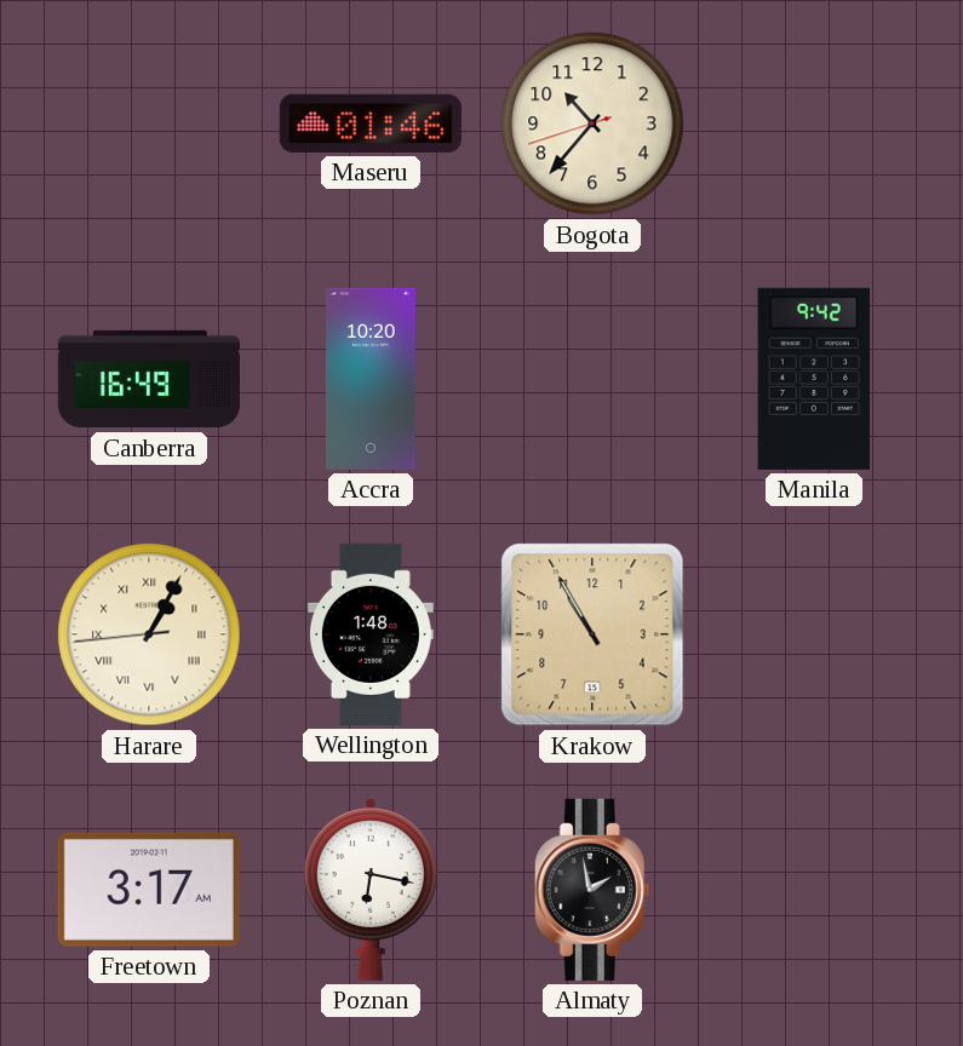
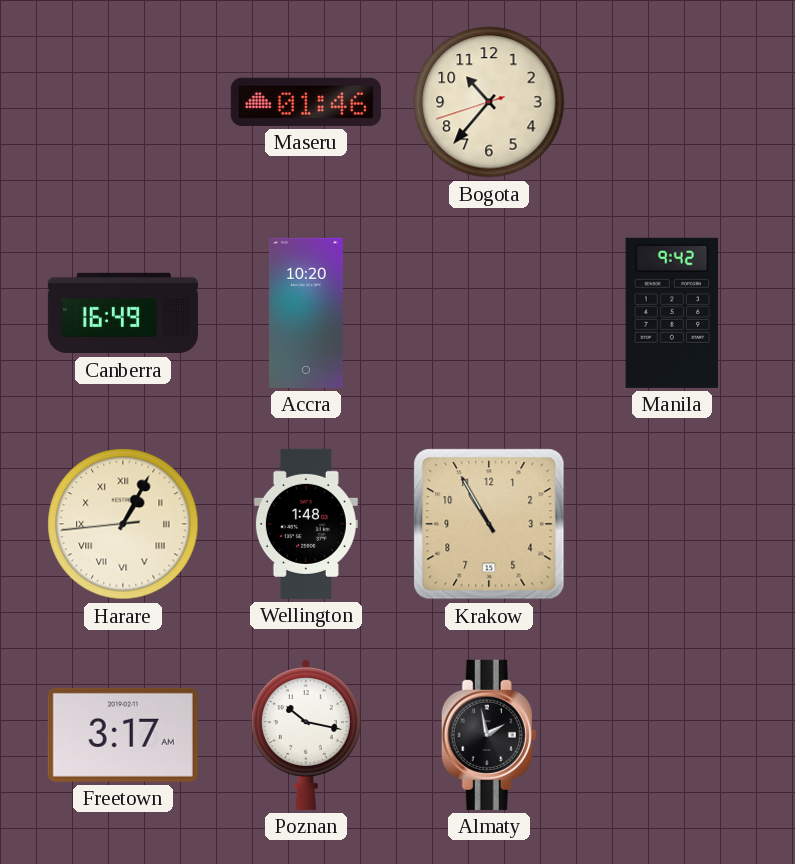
Poznan: 6:17 -> 10:17
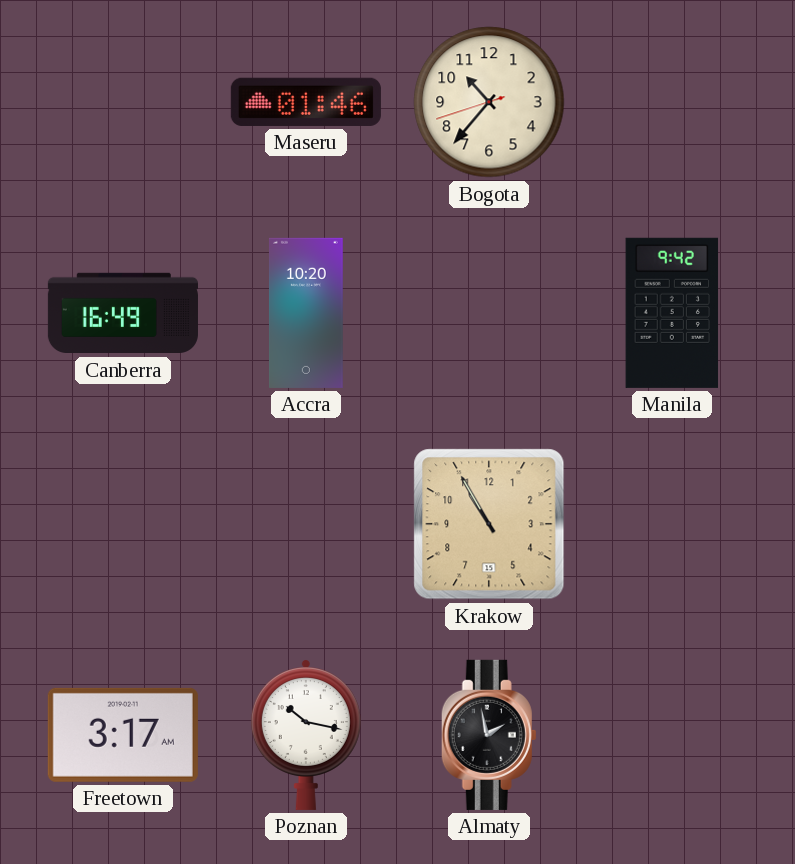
Harare: 1:04 -> none
Wellington: 1:48 -> none
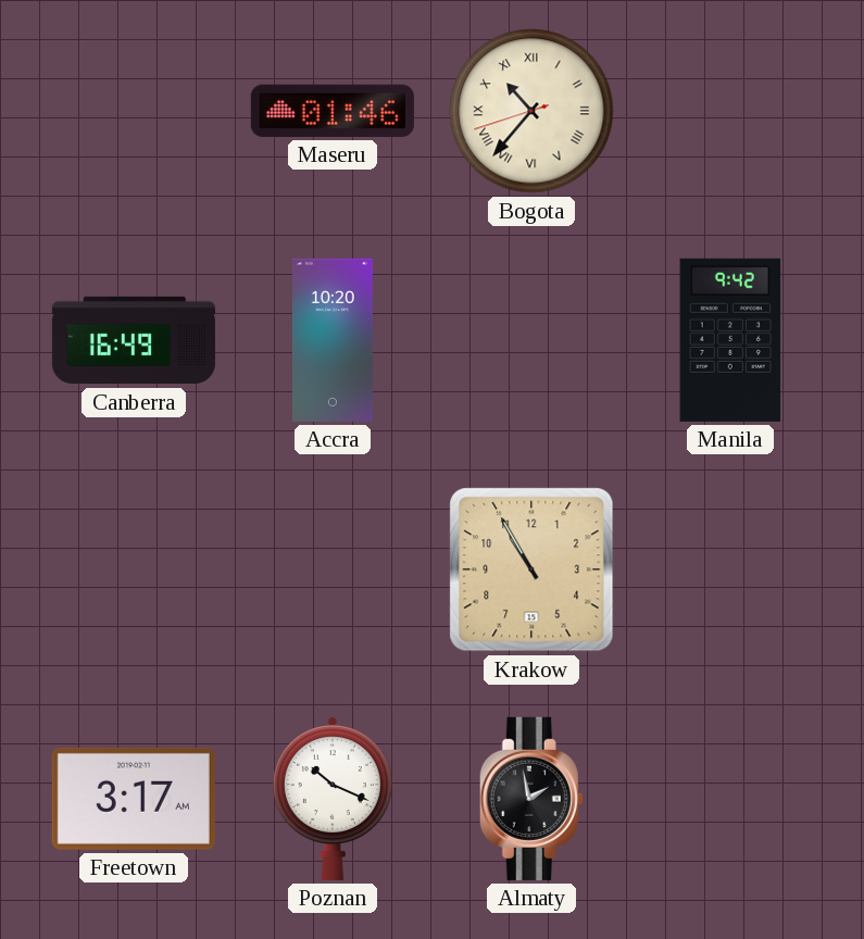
Bogota numerals: Arabic -> Roman
Poznan: 10:17 -> 10:19
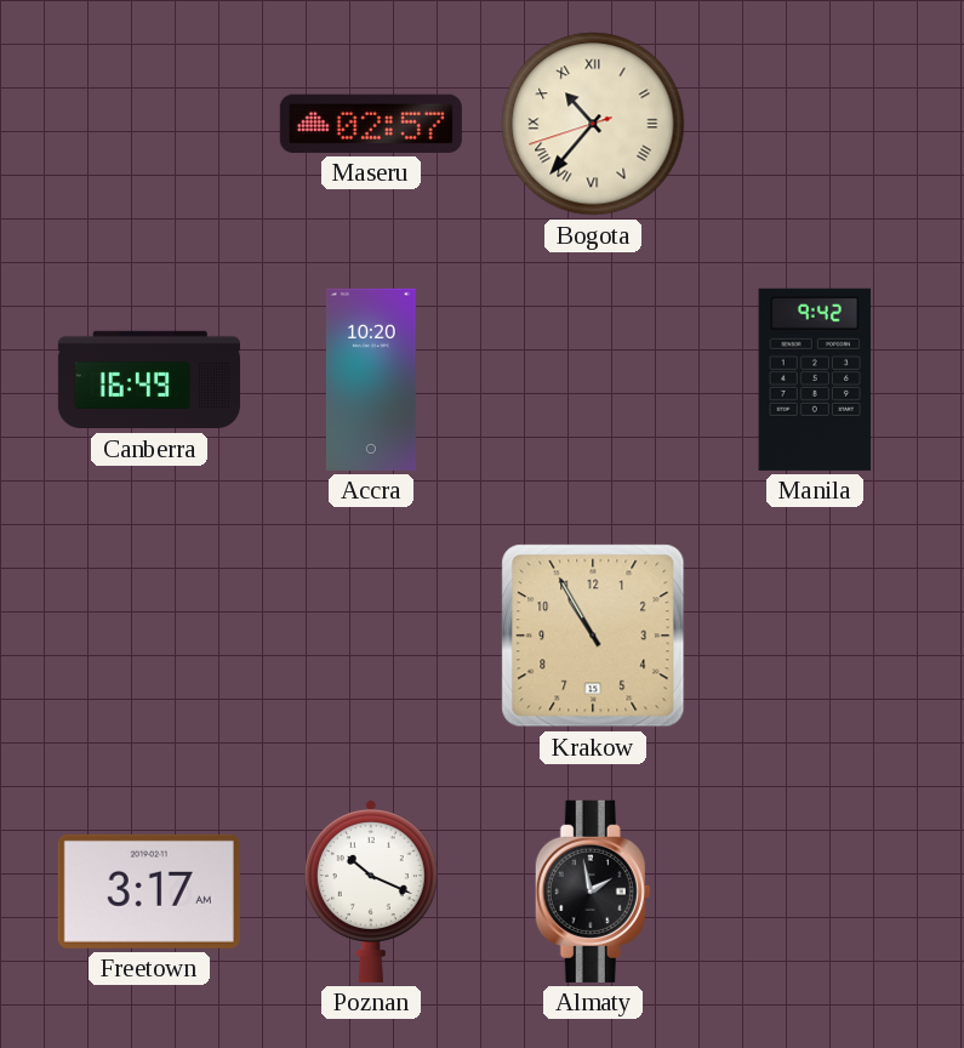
Maseru: 01:46 -> 02:57
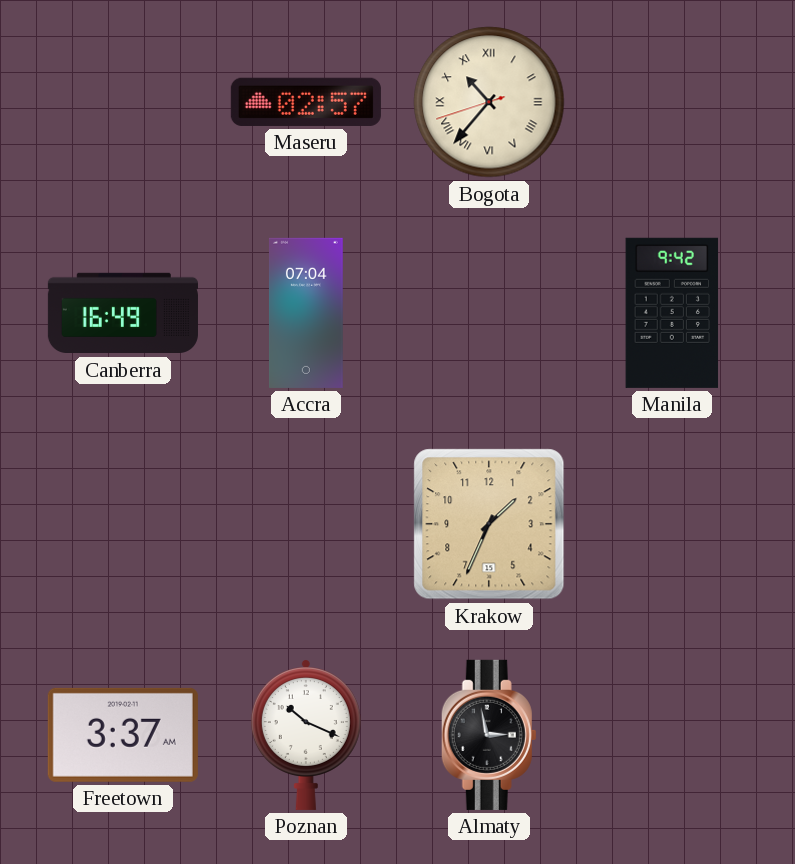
Accra: 10:20 -> 07:04
Krakow: 10:55 -> 1:34
Freetown: 3:17 -> 3:37
Almaty: 1:58 -> 2:58
